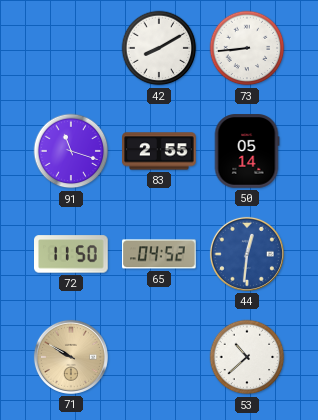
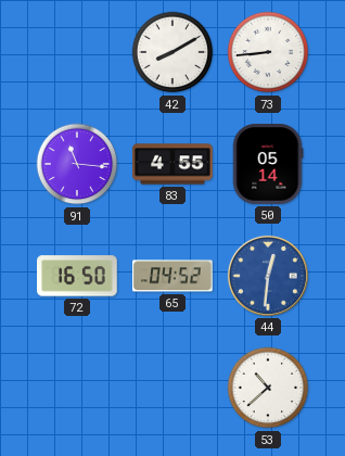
91: 11:18 -> 11:16
83: 2:55 -> 4:55
72: 11:50 -> 16:50
71: 9:50 -> none
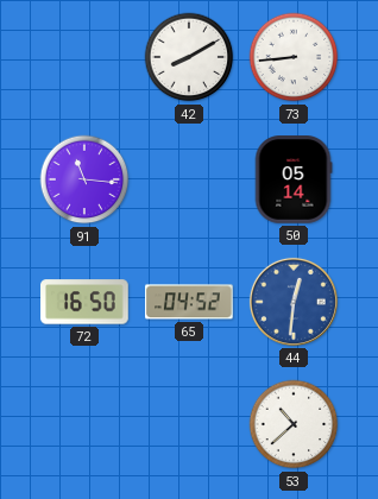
83: 4:55 -> none
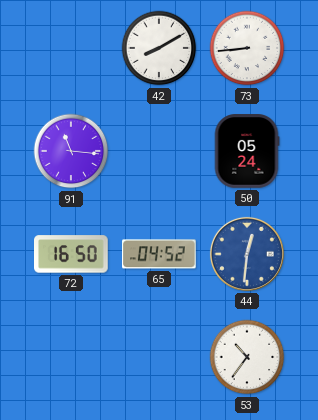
50: 05:14 -> 05:24
53: 10:38 -> 10:36
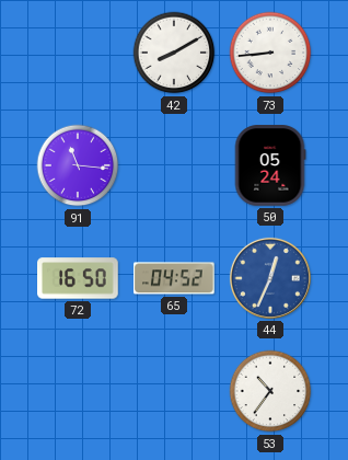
44: 12:31 -> 12:34
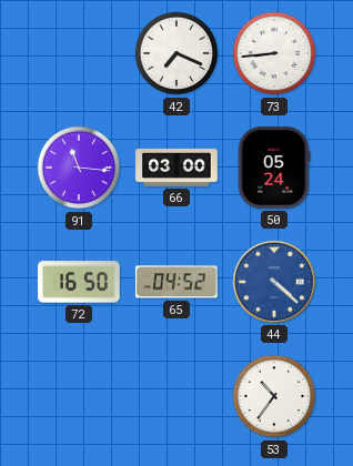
42: 8:10 -> 7:19
66: none -> 03:00
44: 12:34 -> 4:22
